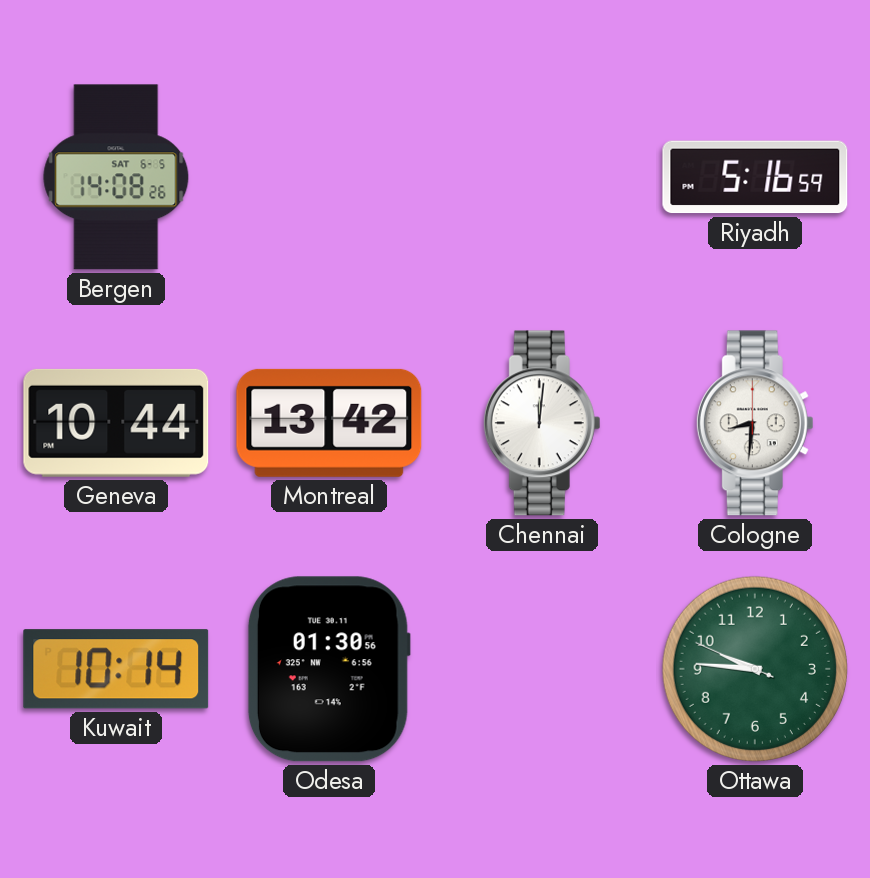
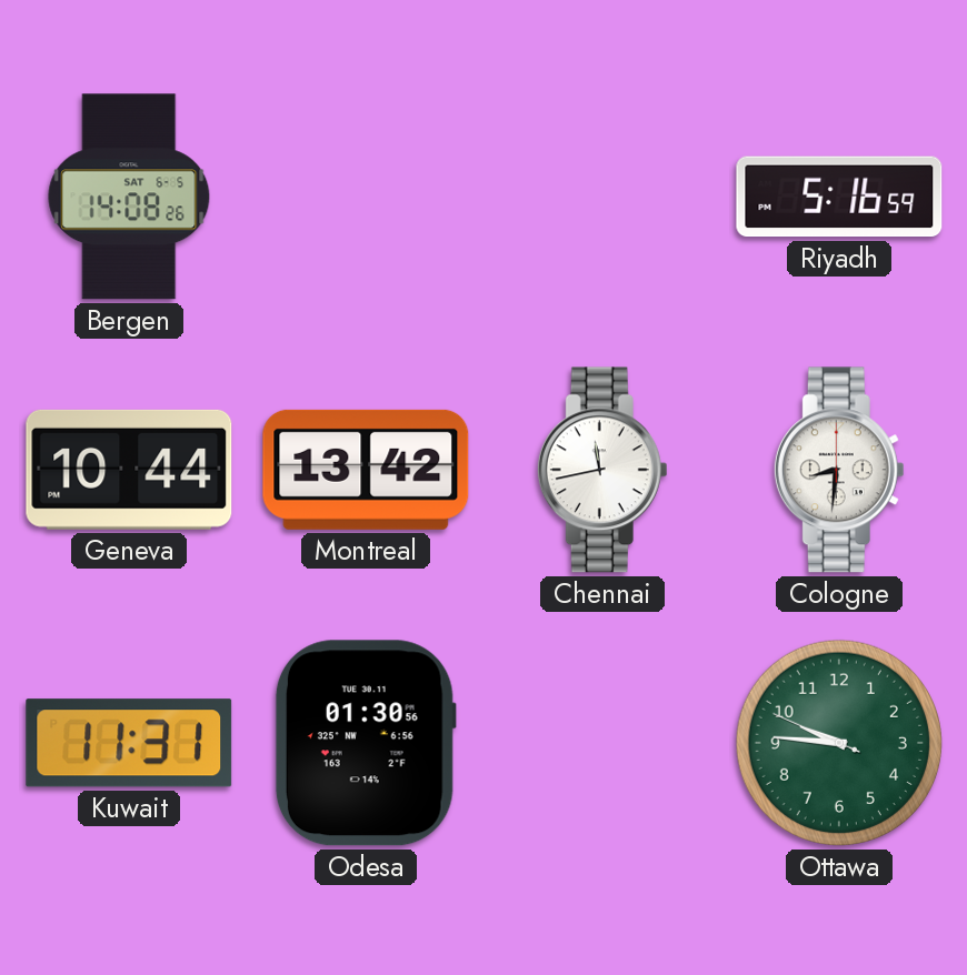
Chennai: 12:01 -> 11:43
Kuwait: 10:14 -> 11:31
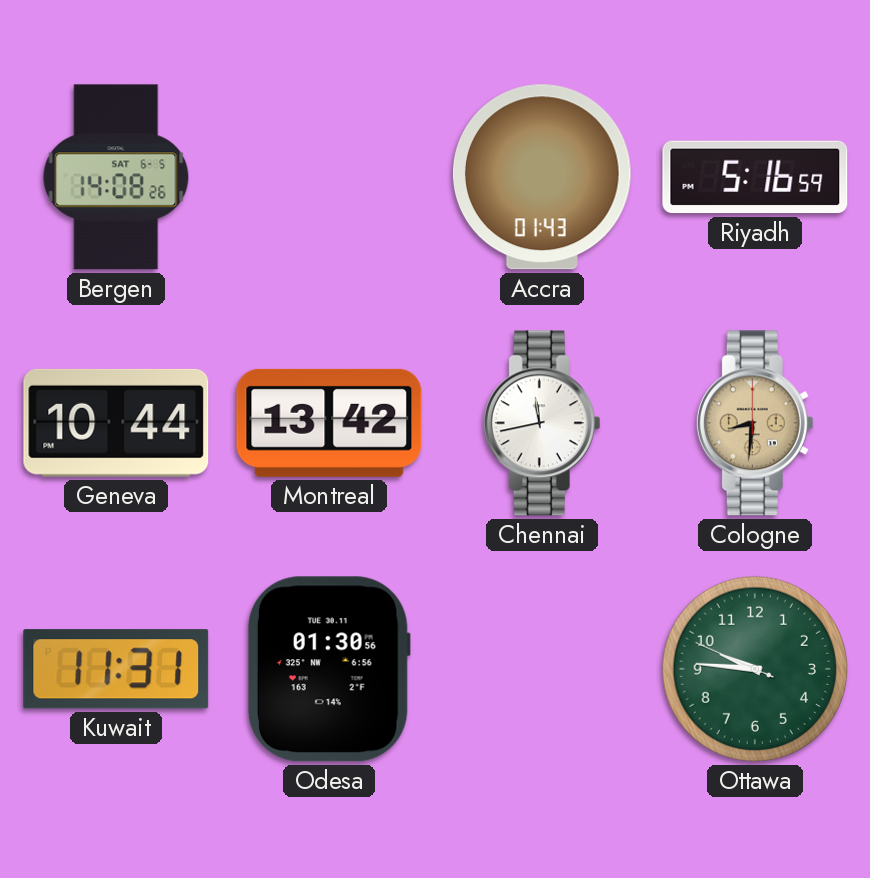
Accra: none -> 01:43
Cologne dial: white -> champagne
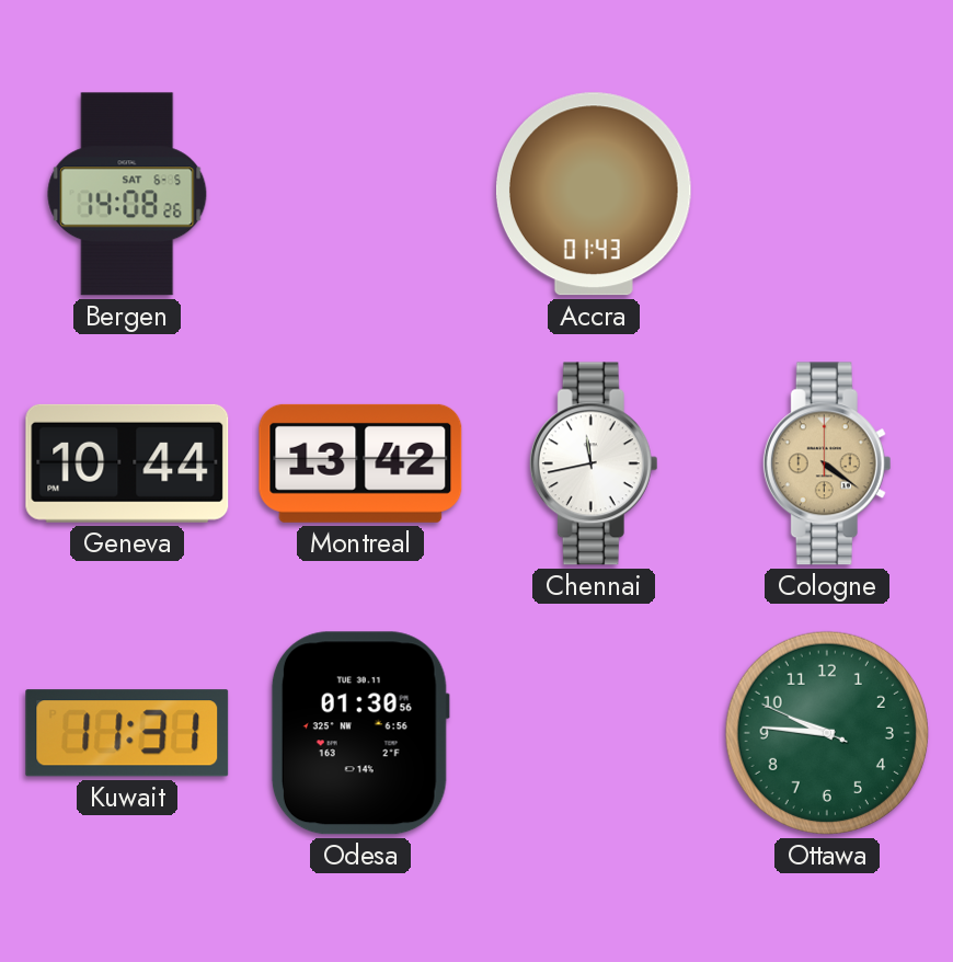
Riyadh: 5:16 -> none
Cologne: 8:31 -> 4:21
